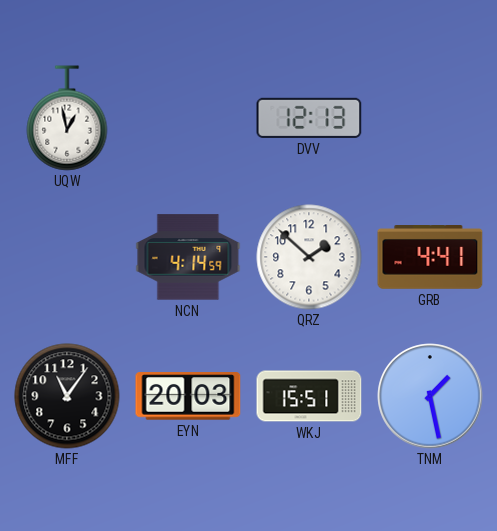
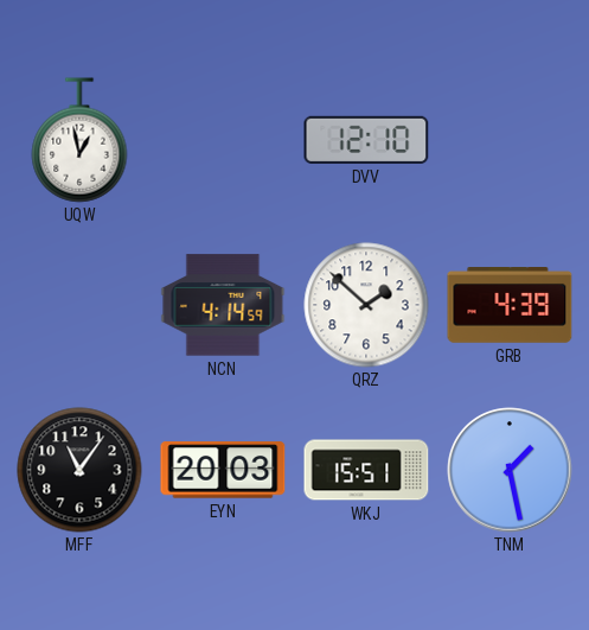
DVV: 12:13 -> 12:10
GRB: 4:41 -> 4:39
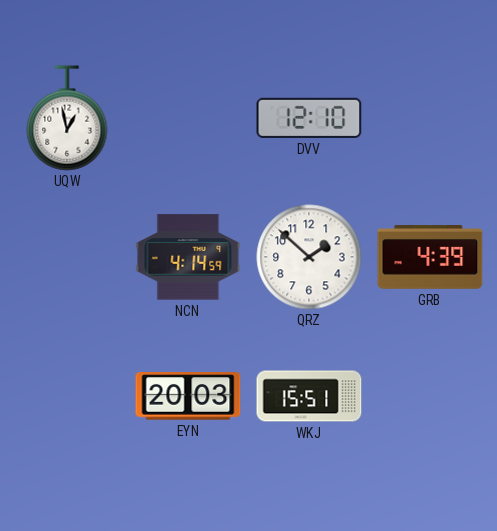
MFF: 11:06 -> none
TNM: 1:28 -> none
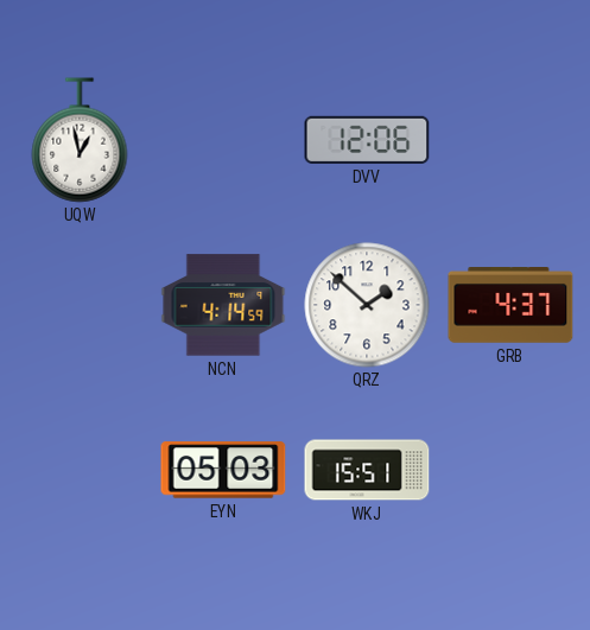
DVV: 12:10 -> 12:06
GRB: 4:39 -> 4:37
EYN: 20:03 -> 05:03
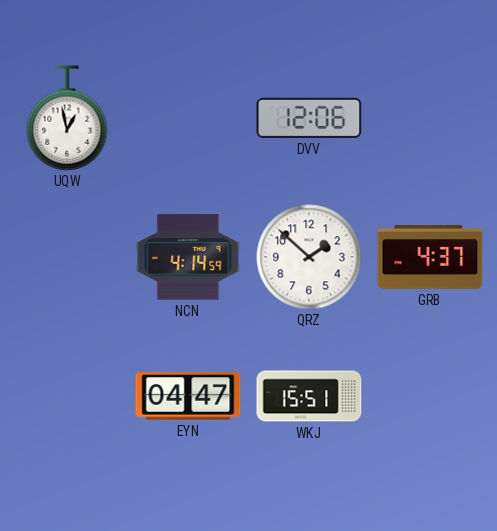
EYN: 05:03 -> 04:47
